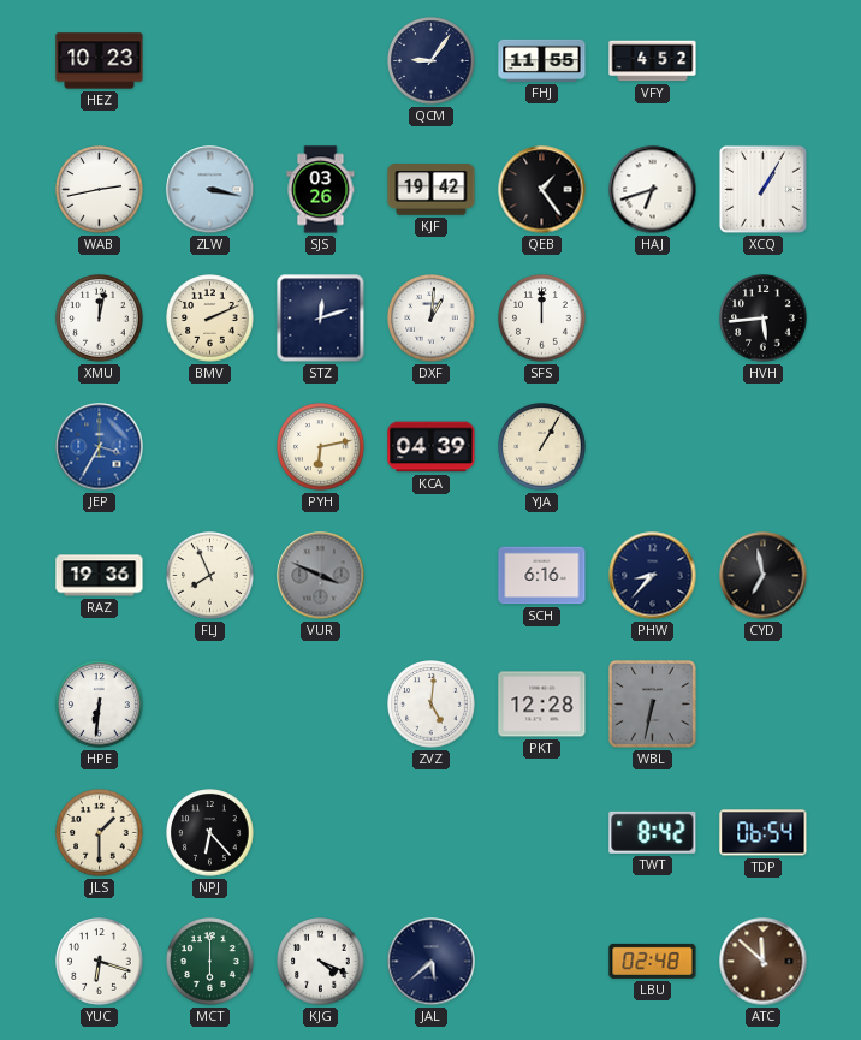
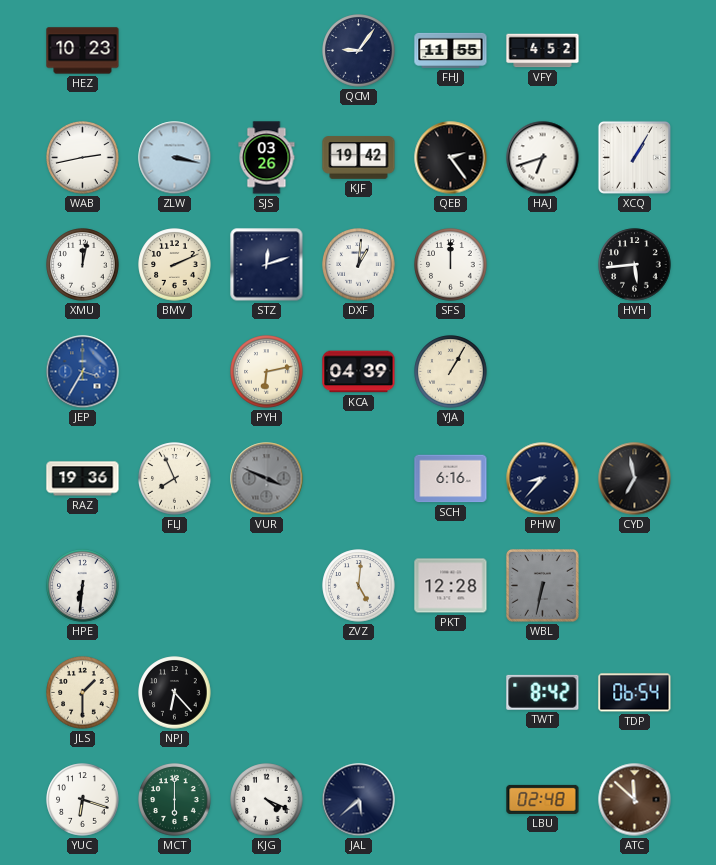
QEB: 1:24 -> 2:24
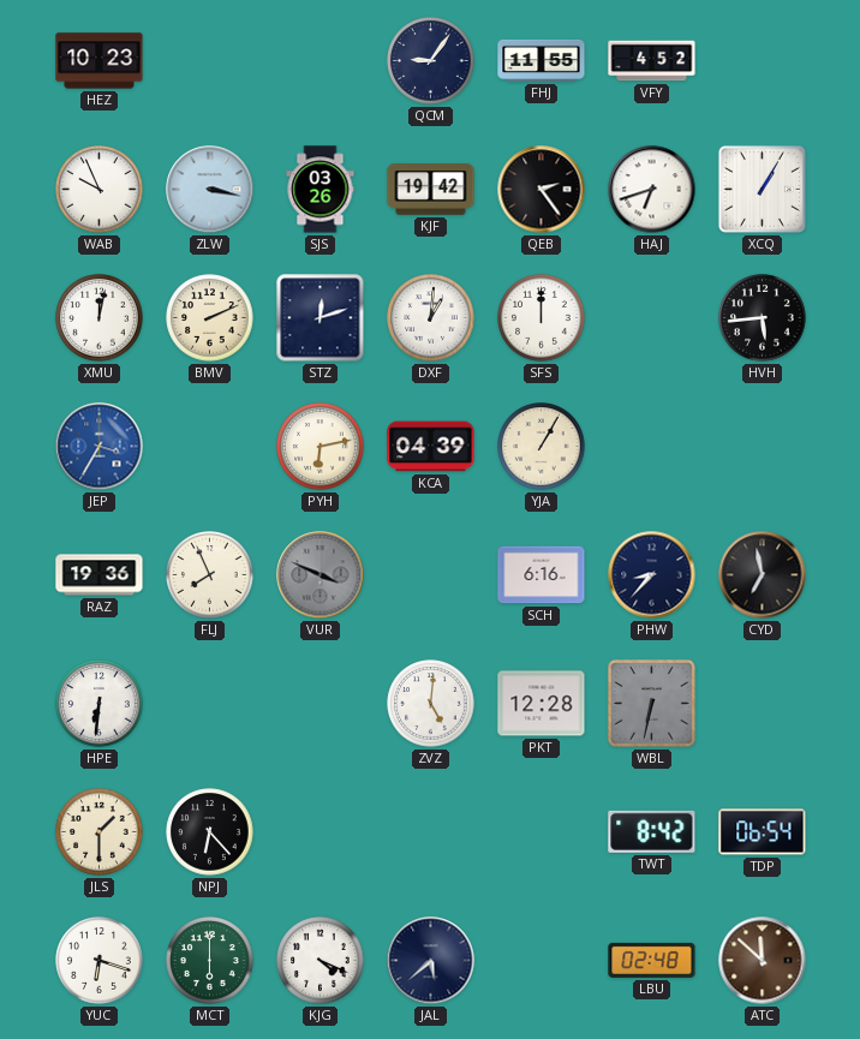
WAB: 2:43 -> 9:56
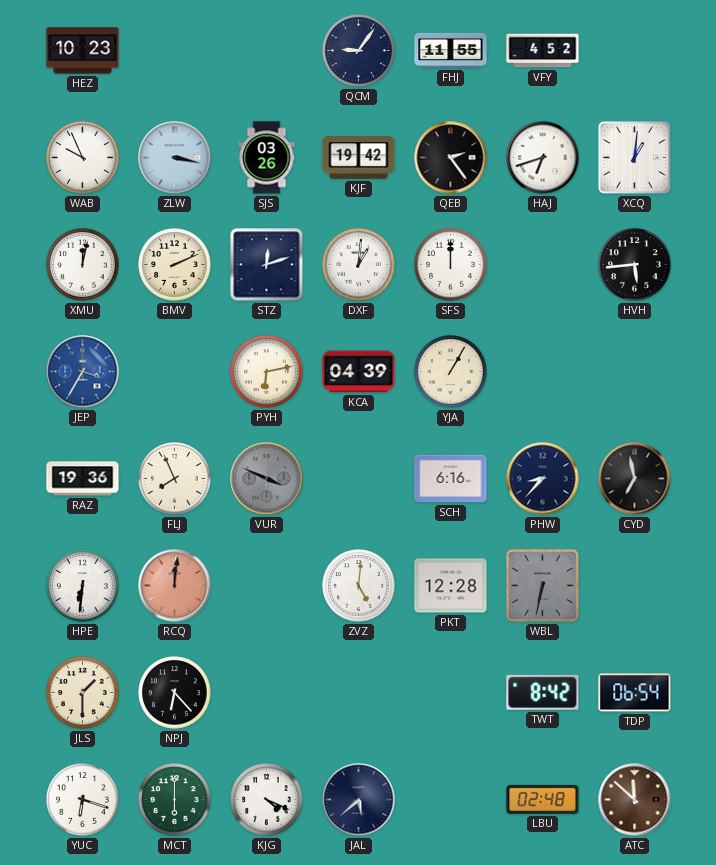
XCQ: 1:05 -> 1:01
RCQ: none -> 12:01
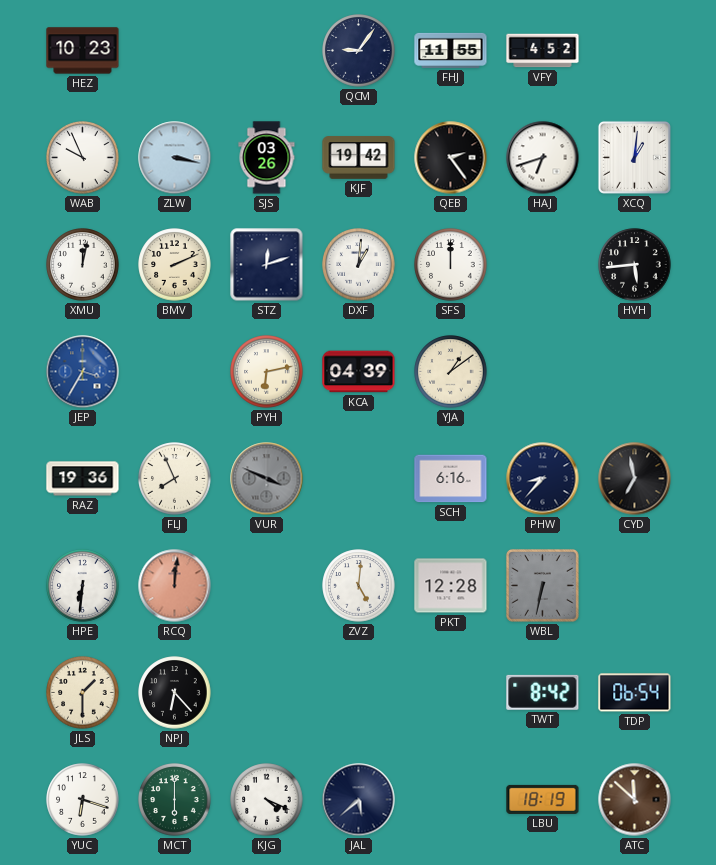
YJA: 1:05 -> 1:09
LBU: 02:48 -> 18:19
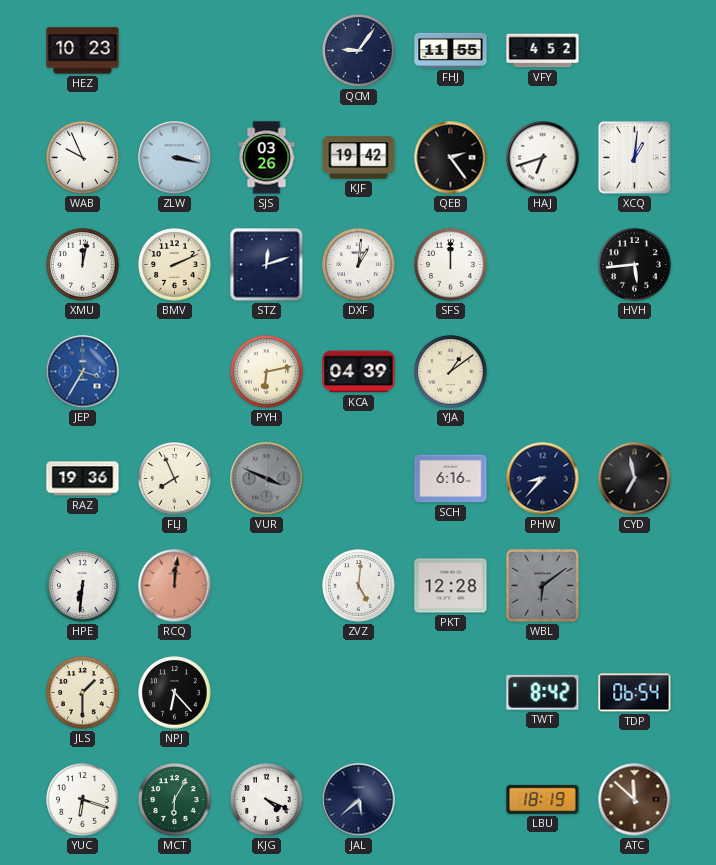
WBL: 6:32 -> 6:09
MCT: 6:00 -> 6:05
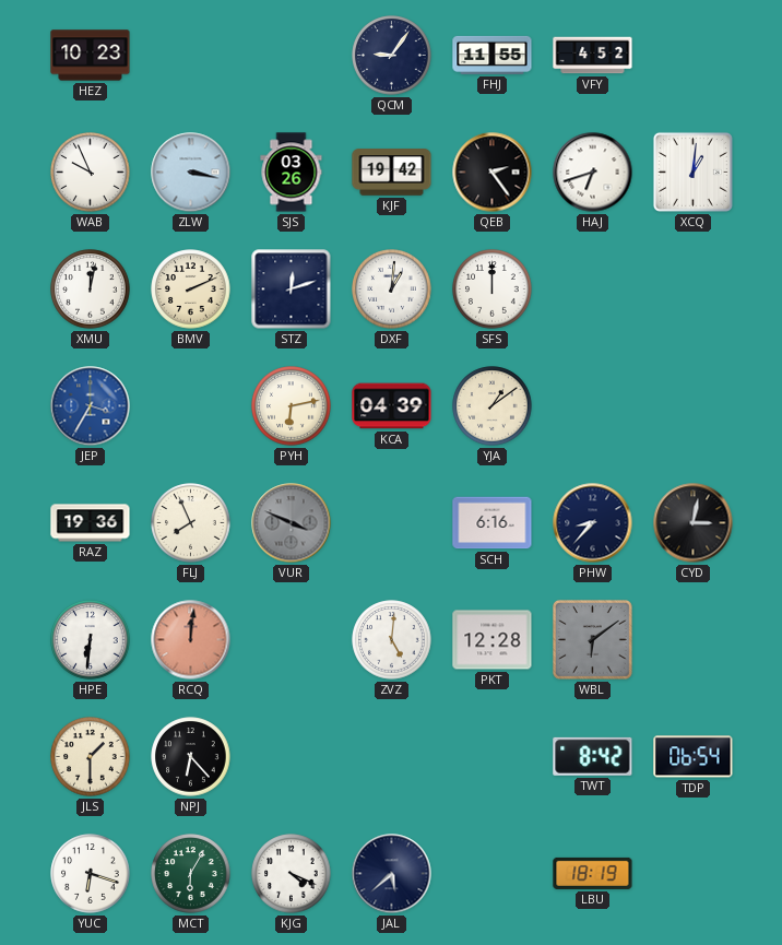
HVH: 5:44 -> none
CYD: 6:58 -> 3:02
ATC: 11:52 -> none
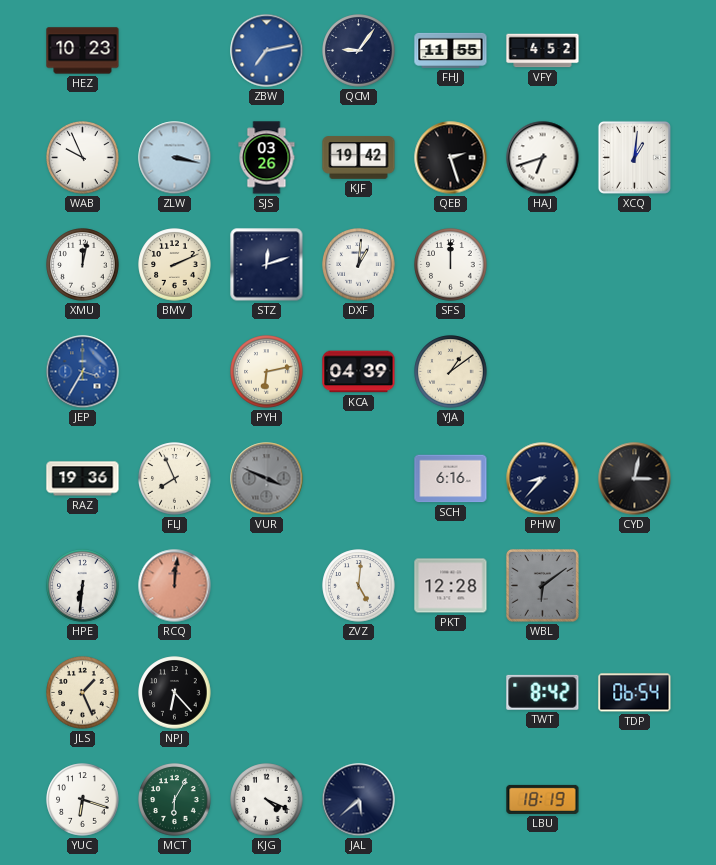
ZBW: none -> 7:13
QEB: 2:24 -> 2:27
JLS: 1:30 -> 1:26
